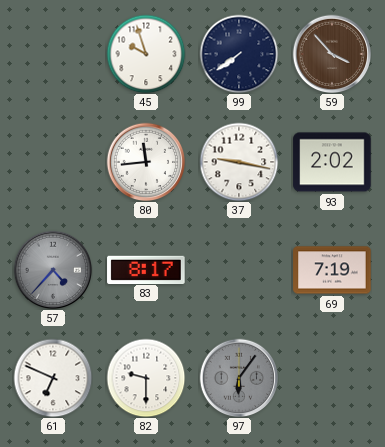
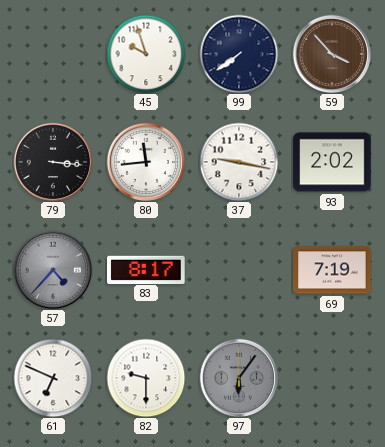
79: none -> 3:16
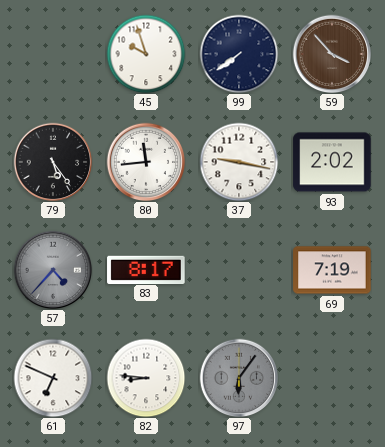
79: 3:16 -> 5:24
82: 9:30 -> 8:46
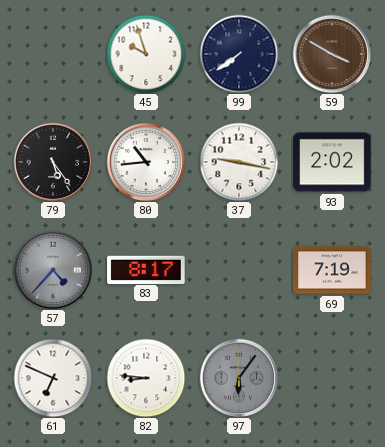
59: 3:53 -> 3:50
80: 11:44 -> 10:44
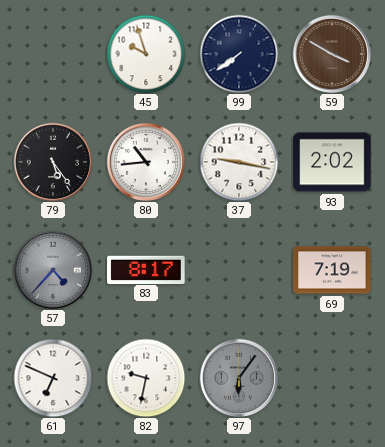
82: 8:46 -> 9:32
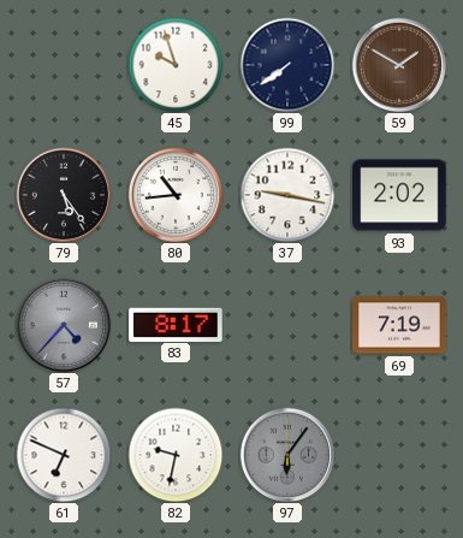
59: 3:50 -> 1:50
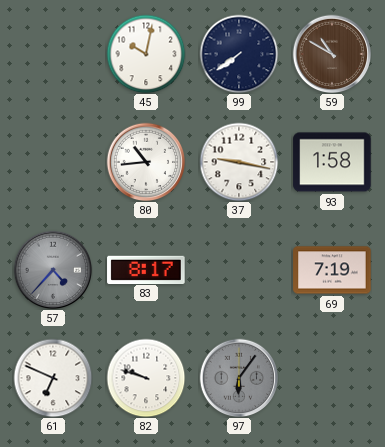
45: 9:57 -> 10:02
59: 1:50 -> 10:50
79: 5:24 -> none
93: 2:02 -> 1:58
82: 9:32 -> 9:48
